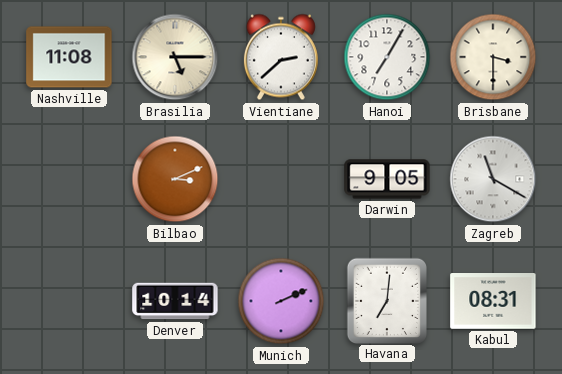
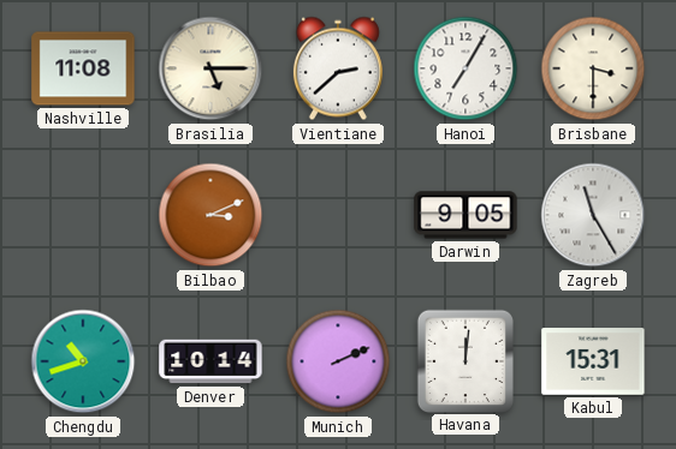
Zagreb: 11:20 -> 11:25
Chengdu: none -> 10:42
Havana: 7:01 -> 12:01
Kabul: 08:31 -> 15:31
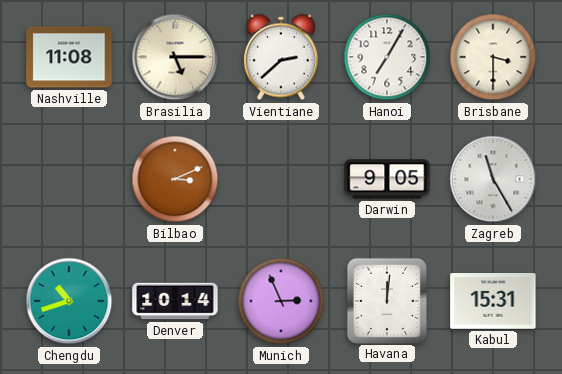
Munich: 2:11 -> 2:56
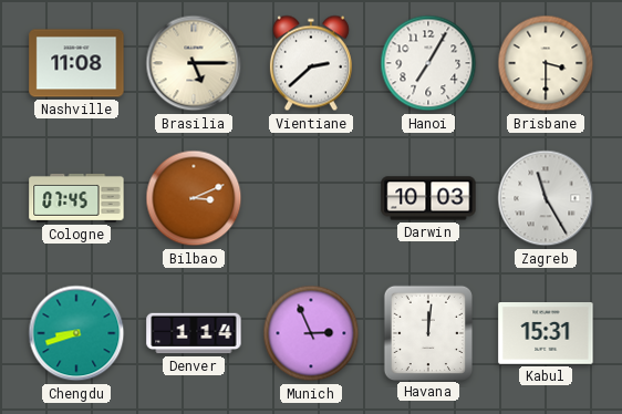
Cologne: none -> 07:45
Darwin: 9:05 -> 10:03
Chengdu: 10:42 -> 8:42
Denver: 10:14 -> 1:14
